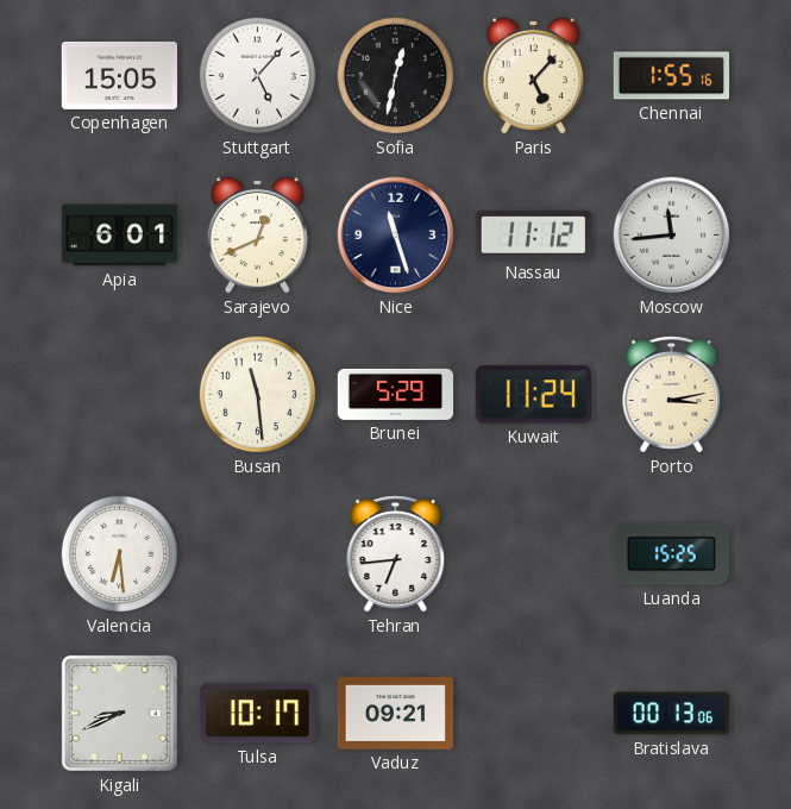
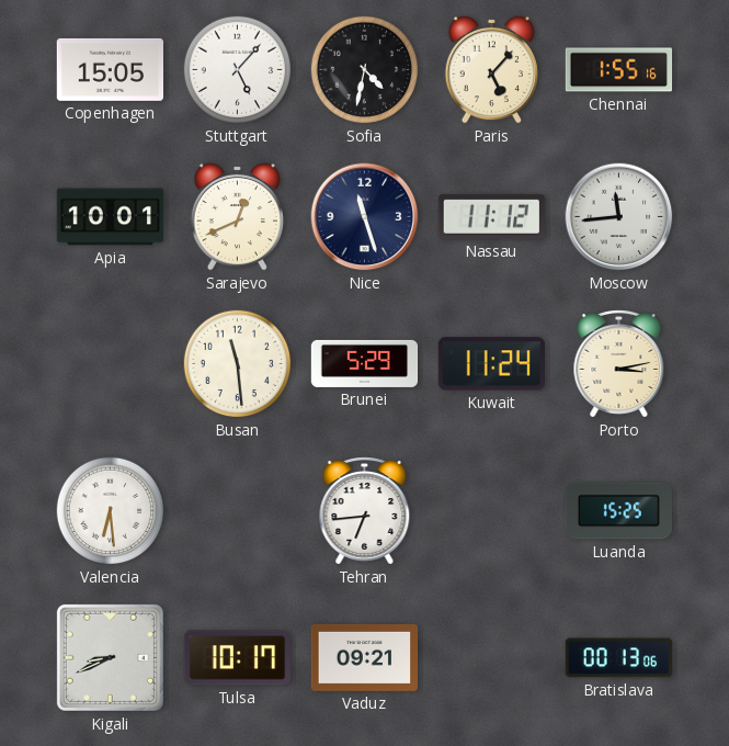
Sofia: 12:32 -> 4:32
Apia: 6:01 -> 10:01
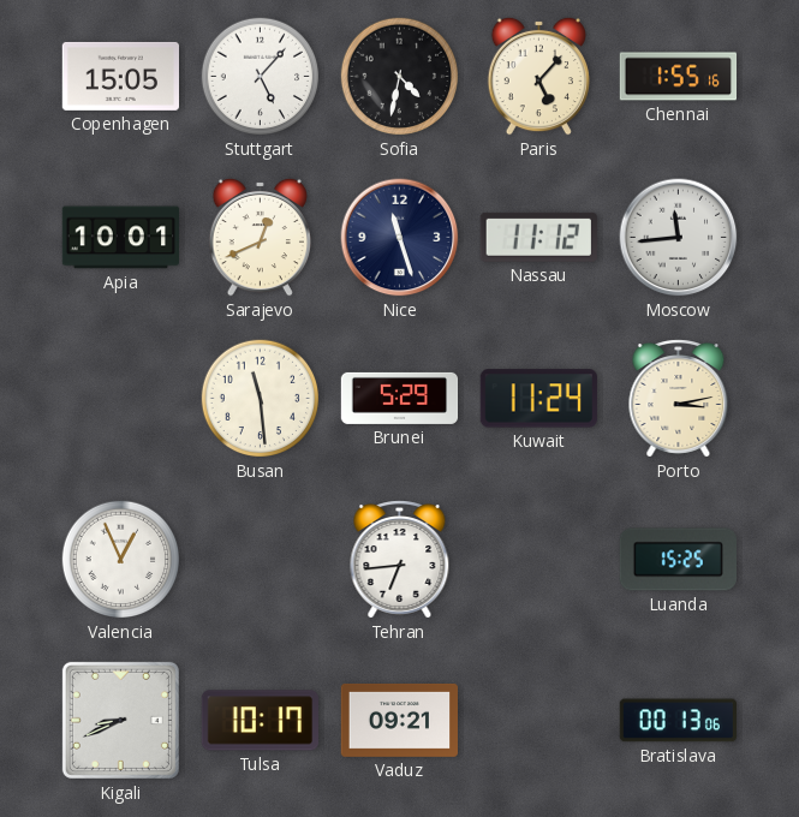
Valencia: 6:29 -> 12:56
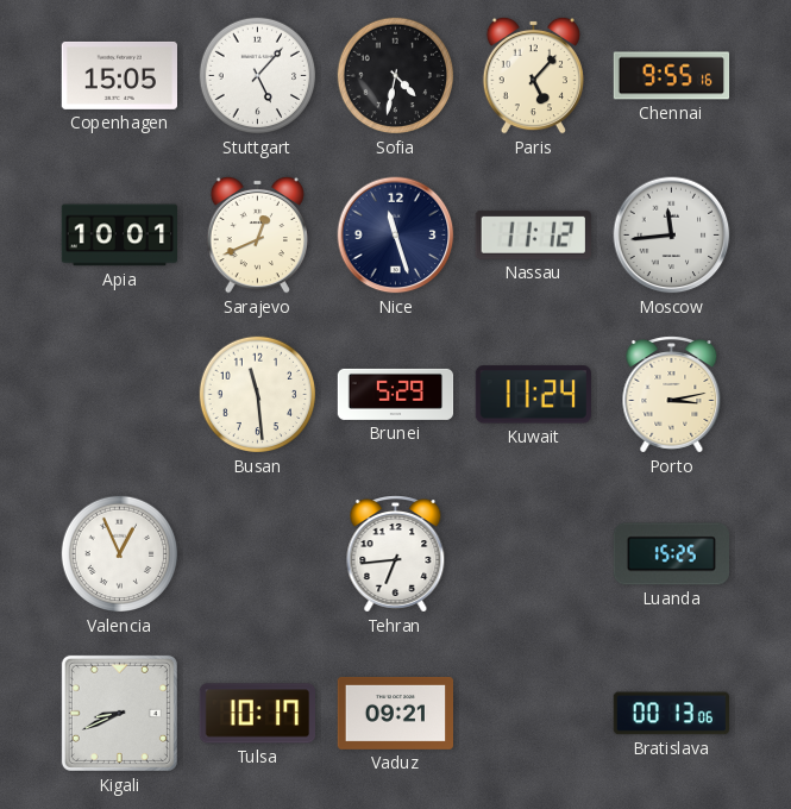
Chennai: 1:55 -> 9:55
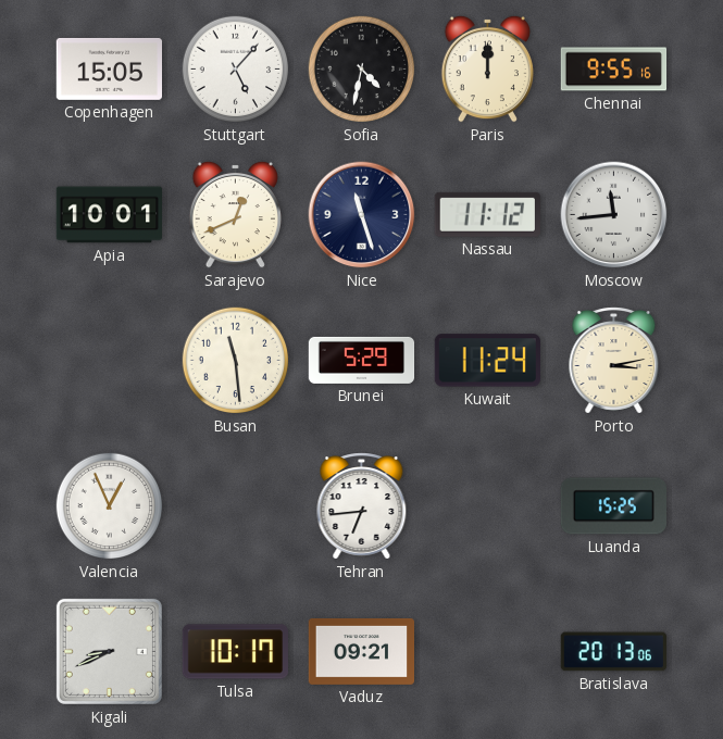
Paris: 5:07 -> 12:00
Bratislava: 00:13 -> 20:13
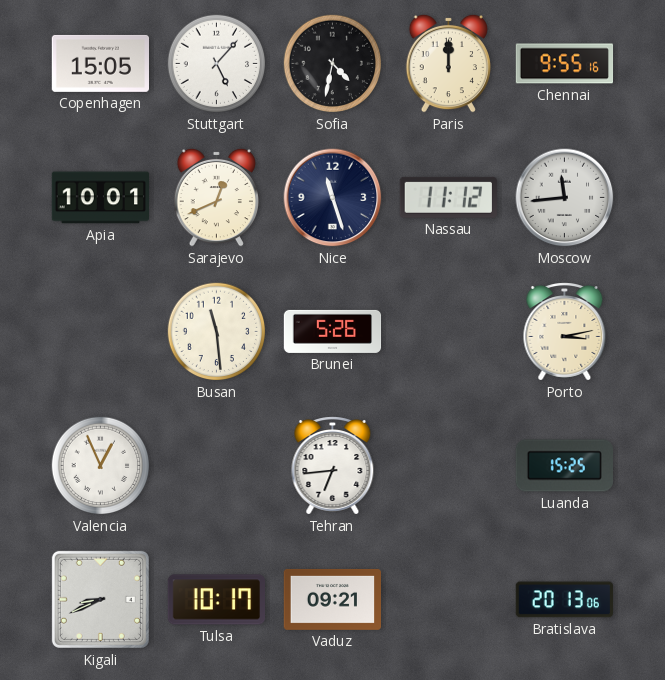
Brunei: 5:29 -> 5:26
Kuwait: 11:24 -> none
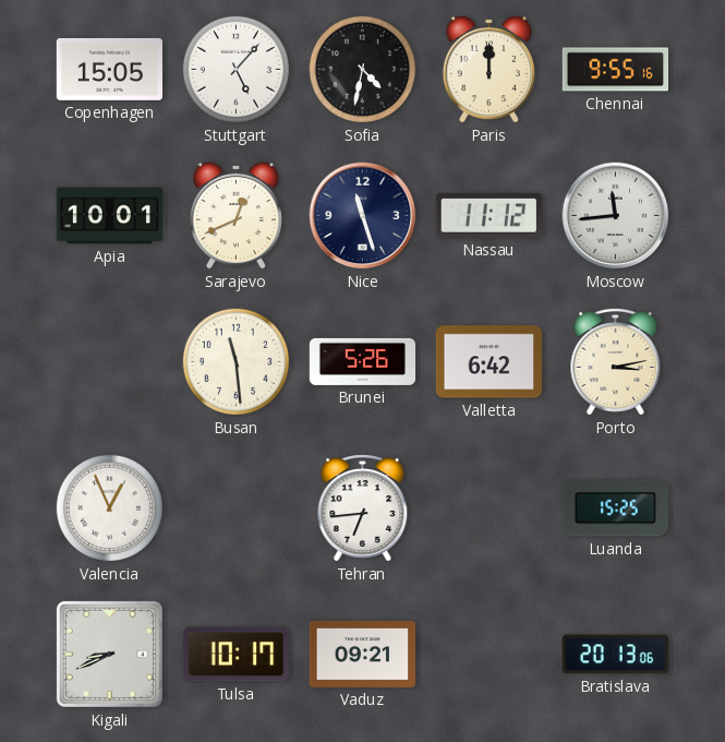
Valletta: none -> 6:42
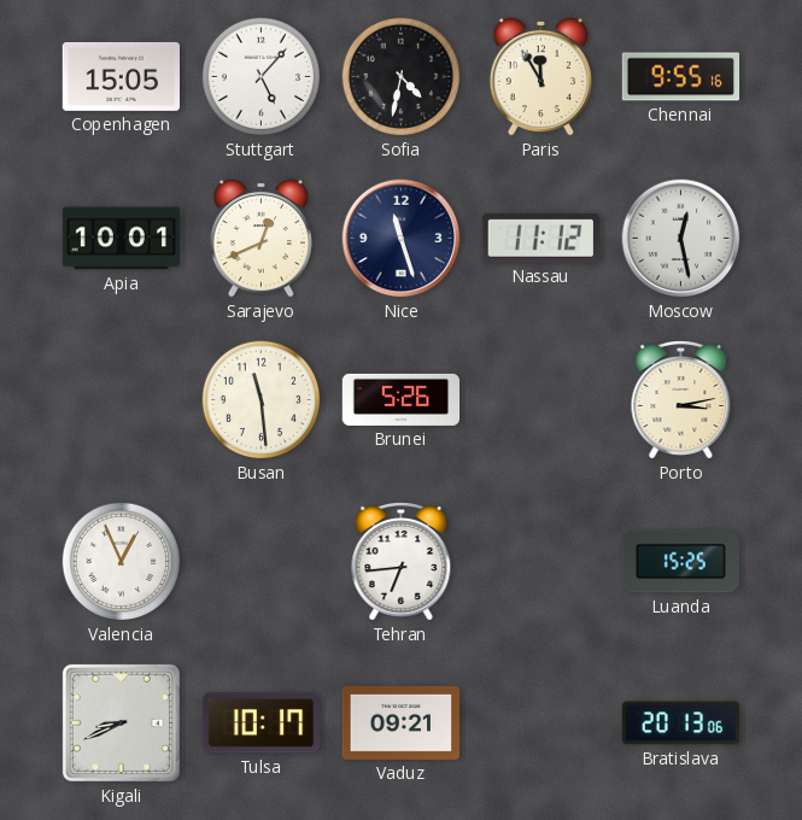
Paris: 12:00 -> 11:55
Moscow: 11:44 -> 12:28
Valletta: 6:42 -> none
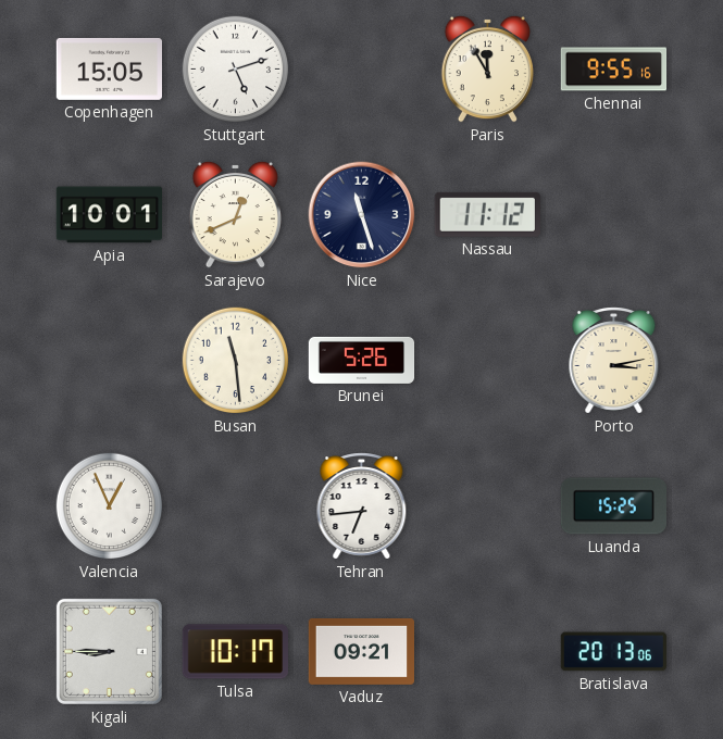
Stuttgart: 5:07 -> 5:12
Sofia: 4:32 -> none
Moscow: 12:28 -> none
Kigali: 8:41 -> 8:45
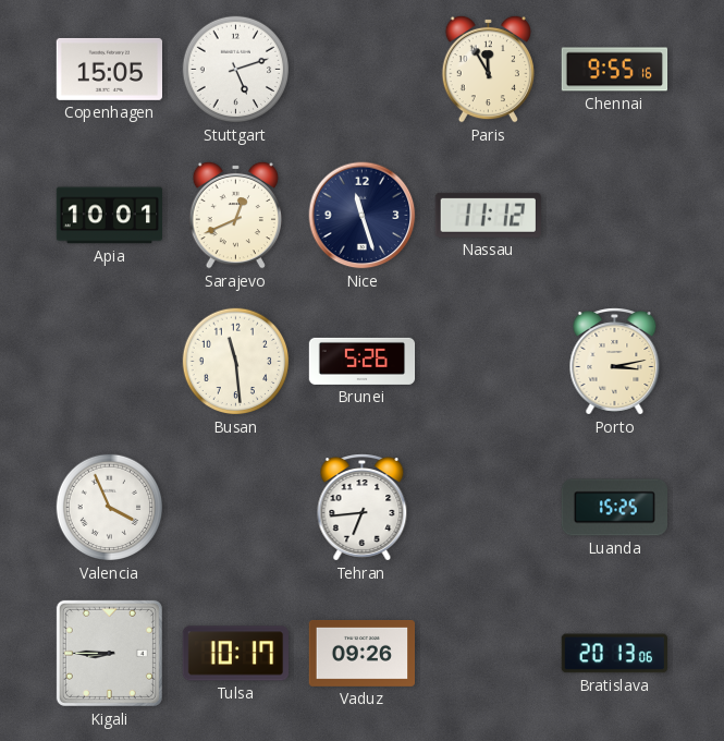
Valencia: 12:56 -> 3:56
Vaduz: 09:21 -> 09:26
